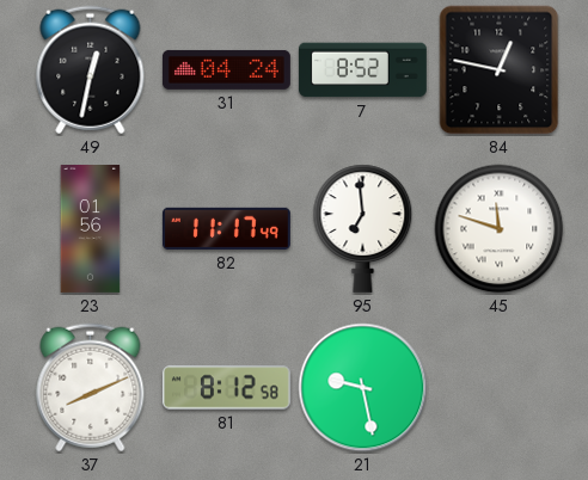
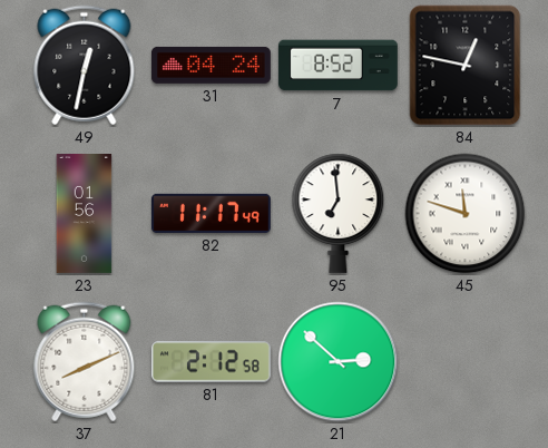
81: 8:12 -> 2:12
21: 9:28 -> 2:52
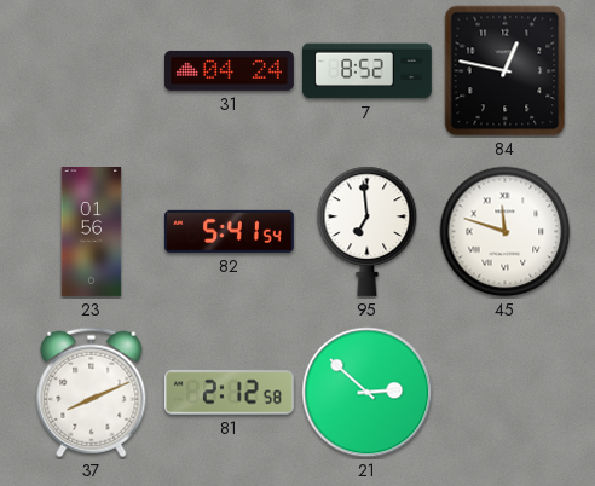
49: 12:32 -> none
82: 11:17 -> 5:41
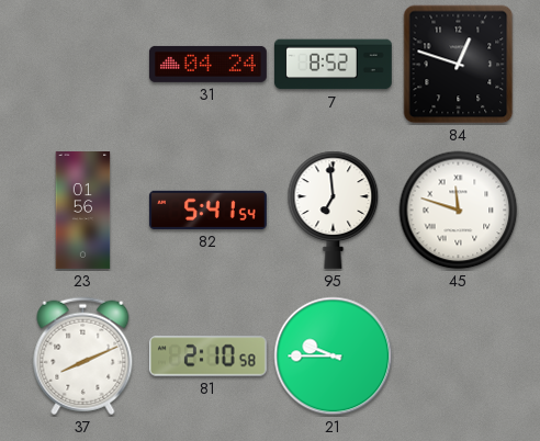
84: 12:47 -> 12:48
81: 2:12 -> 2:10
21: 2:52 -> 9:45
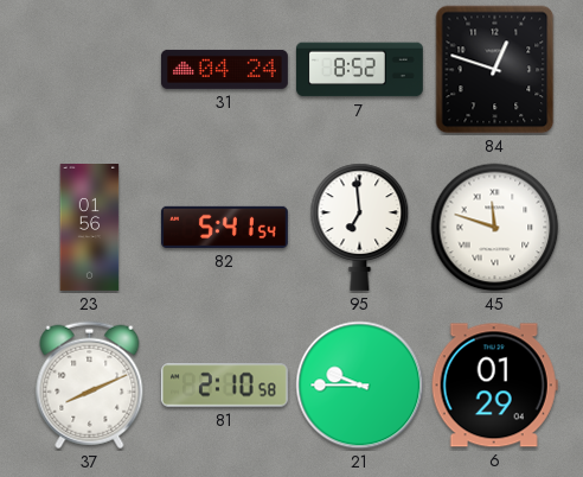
6: none -> 01:29
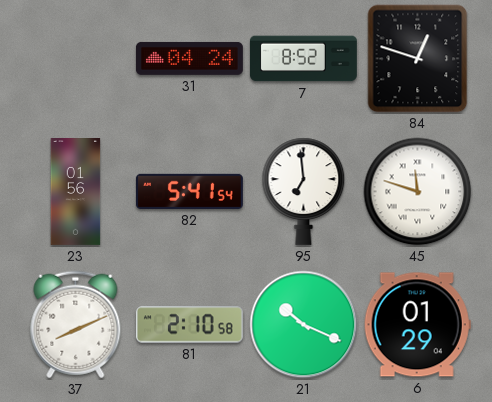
21: 9:45 -> 10:19
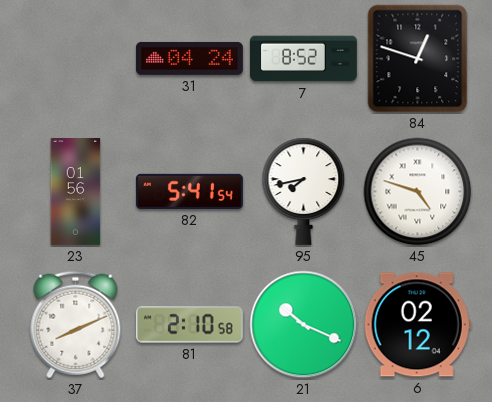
95: 6:59 -> 7:43
45: 11:48 -> 4:48
6: 01:29 -> 02:12
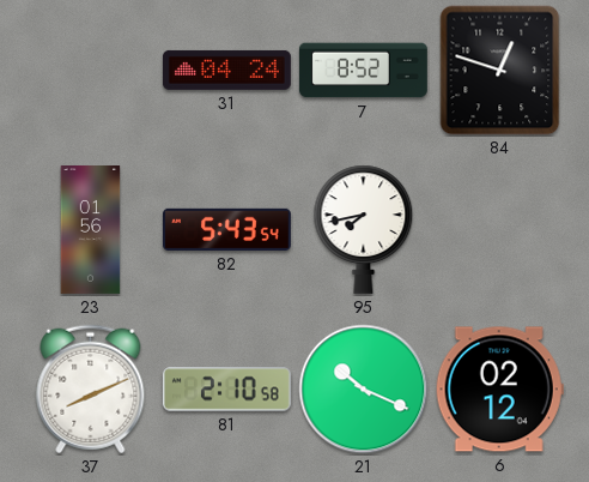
82: 5:41 -> 5:43
45: 4:48 -> none
